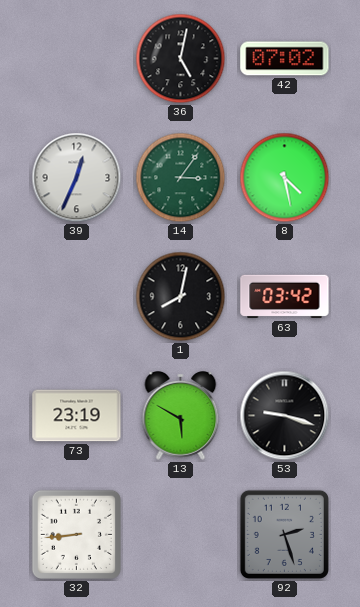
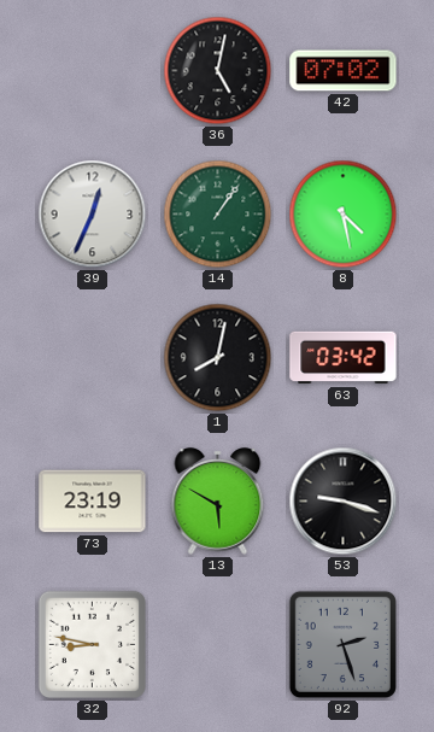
14: 3:06 -> 1:06
32: 8:44 -> 8:47
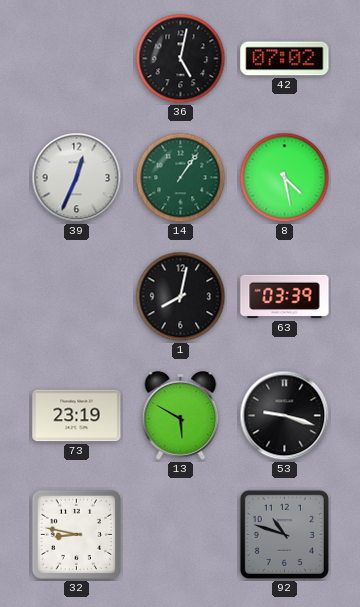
63: 03:42 -> 03:39
92: 2:27 -> 10:48
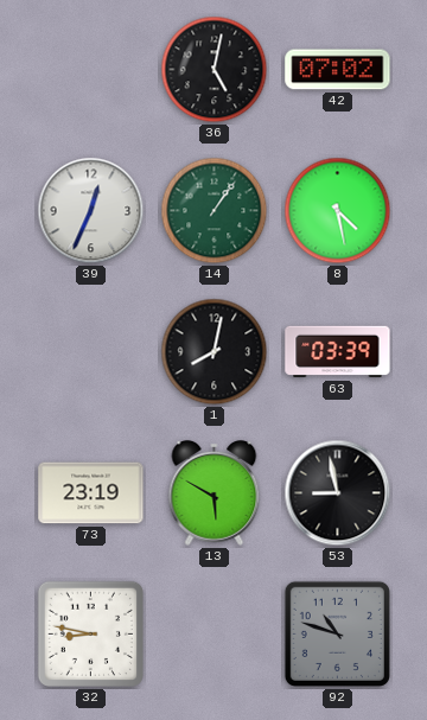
53: 9:18 -> 8:58
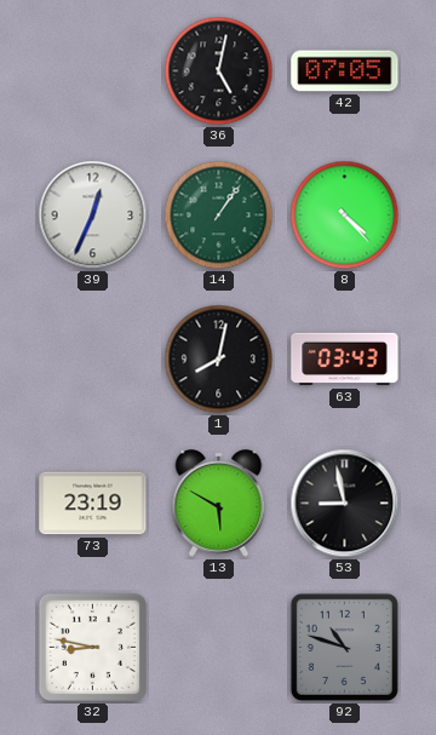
42: 07:02 -> 07:05
8: 4:28 -> 4:23
63: 03:39 -> 03:43
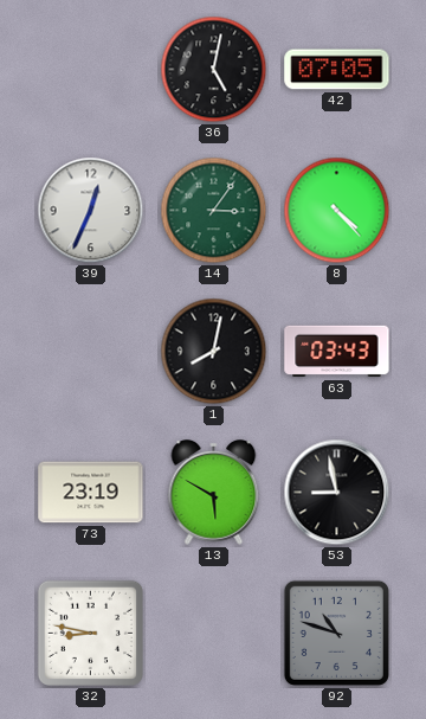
14: 1:06 -> 3:06
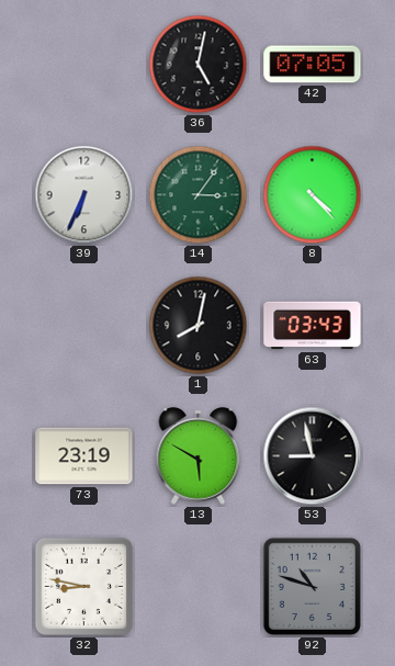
39: 12:34 -> 6:34
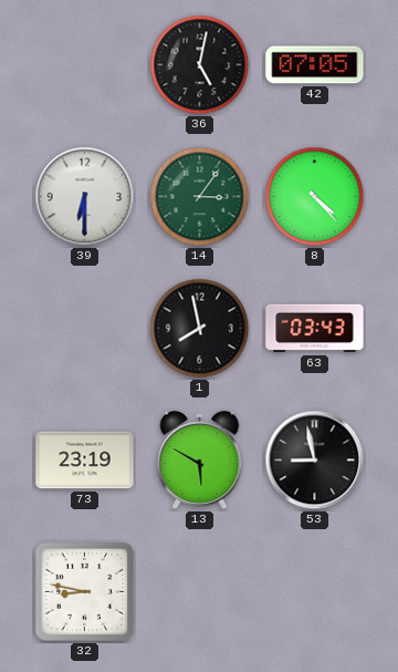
39: 6:34 -> 6:30
1: 8:02 -> 7:58
92: 10:48 -> none
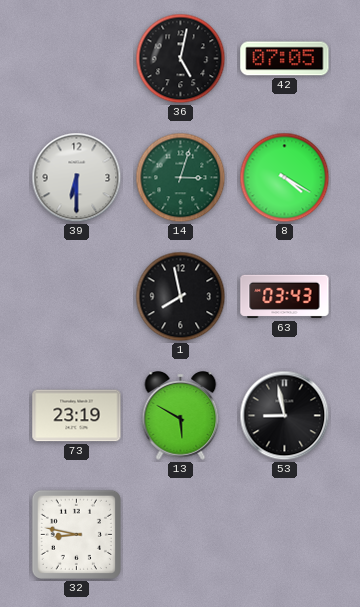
14: 3:06 -> 3:03
8: 4:23 -> 4:20
